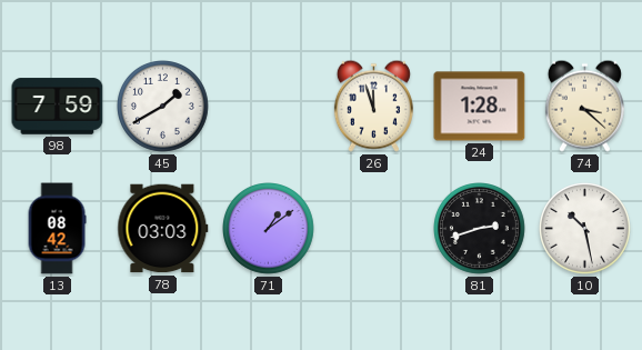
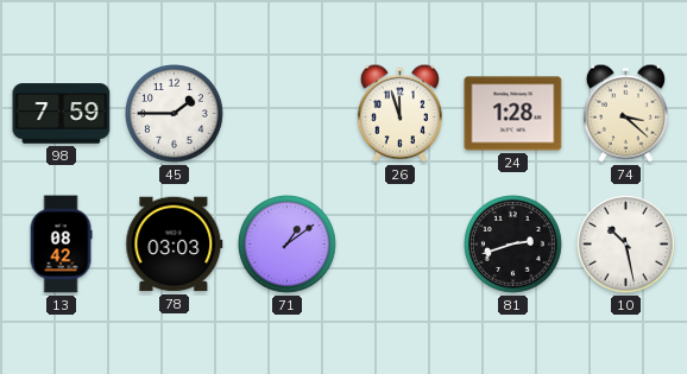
45: 1:40 -> 1:45
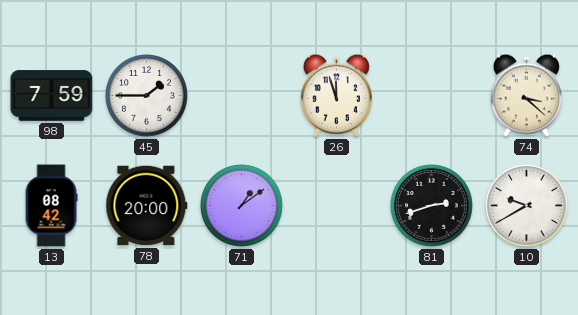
24: 1:28 -> none
78: 03:03 -> 20:00
10: 10:28 -> 9:40
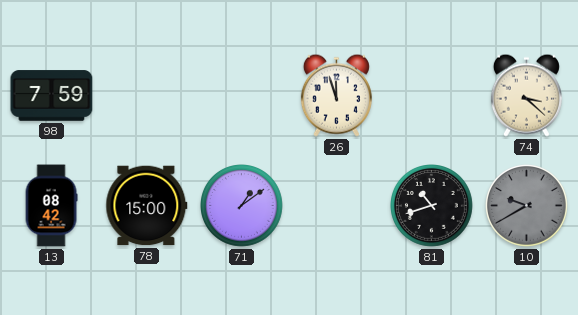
45: 1:45 -> none
78: 20:00 -> 15:00
81: 2:42 -> 10:42
10 dial: white -> grey
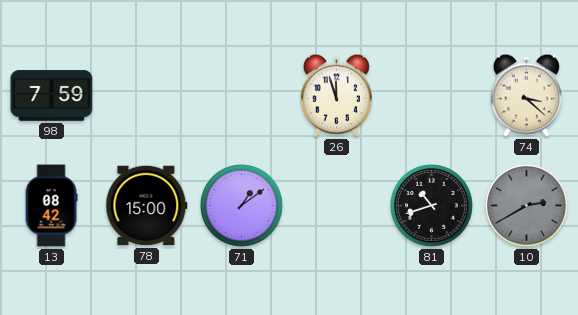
10: 9:40 -> 2:40
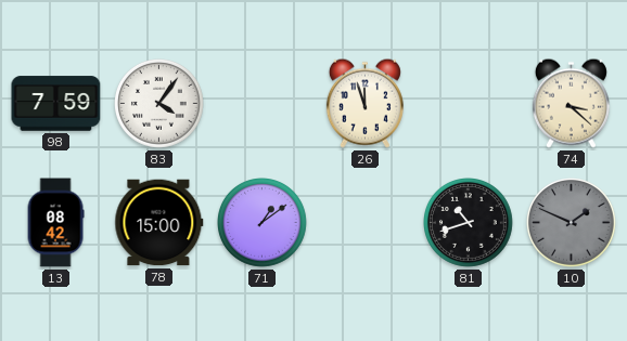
83: none -> 4:06
10: 2:40 -> 1:49
